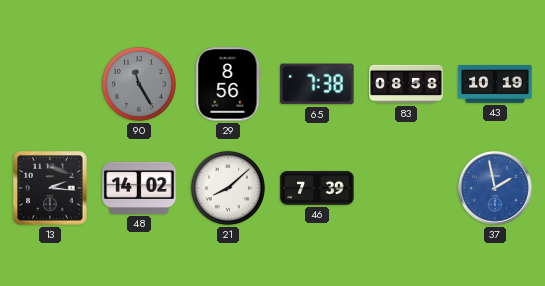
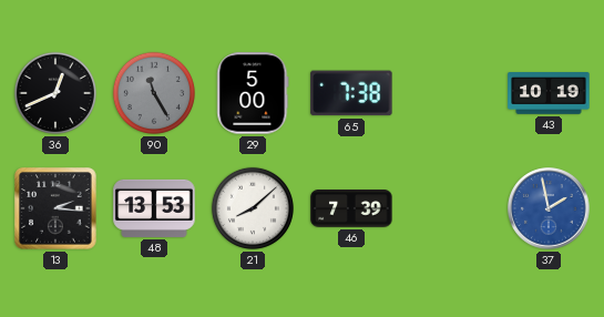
36: none -> 12:41
29: 8:56 -> 5:00
83: 08:58 -> none
48: 14:02 -> 13:53
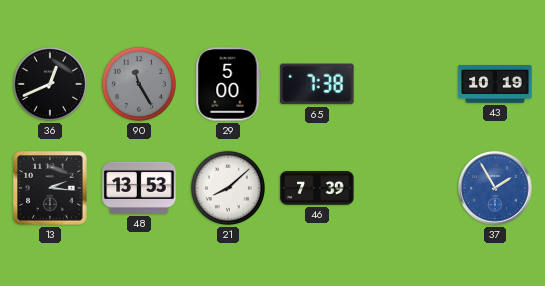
37: 1:58 -> 1:55
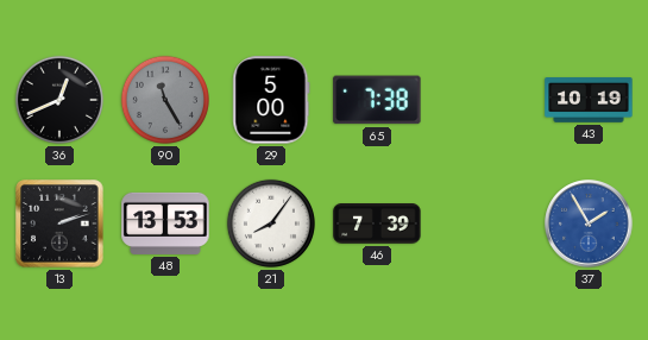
13: 2:16 -> 2:12
21: 8:08 -> 8:06
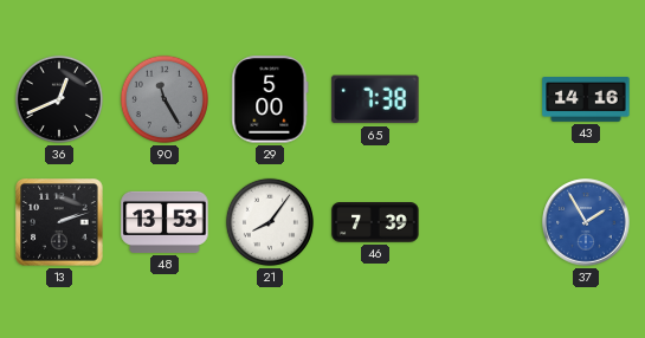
43: 10:19 -> 14:16
